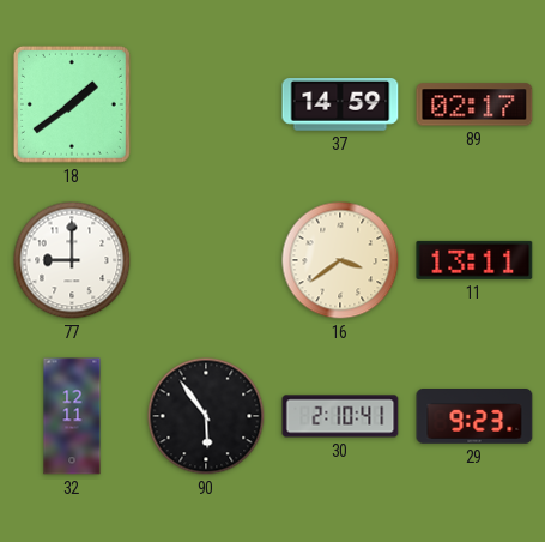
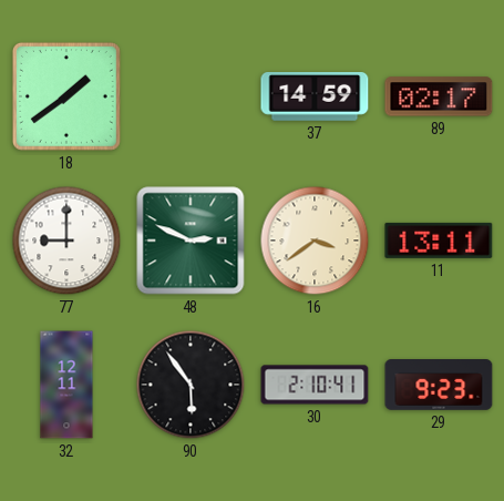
48: none -> 2:49
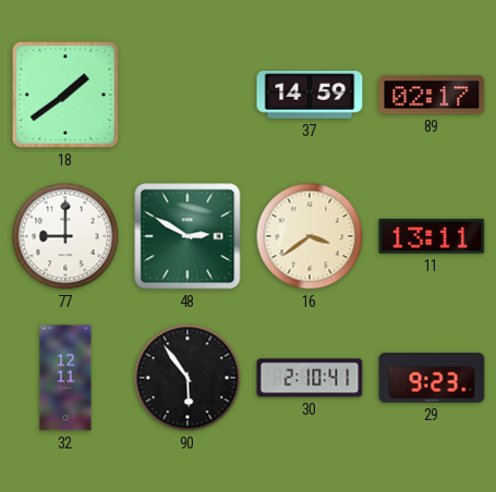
48: 2:49 -> 2:50
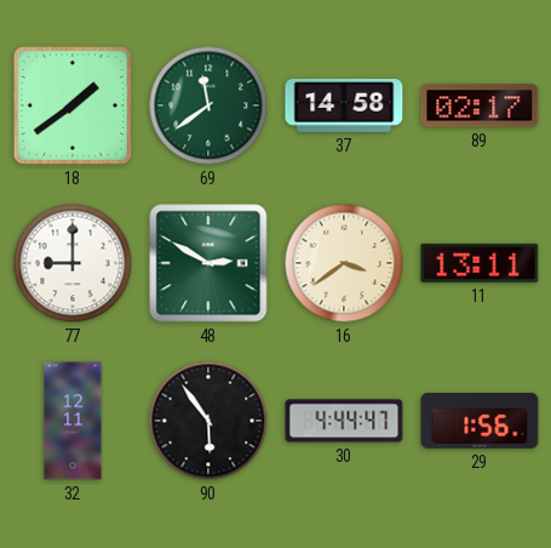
69: none -> 11:39
37: 14:59 -> 14:58
30: 2:10 -> 4:44
29: 9:23 -> 1:56
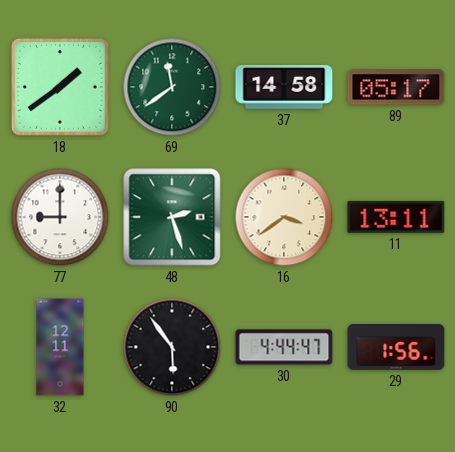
89: 02:17 -> 05:17
48: 2:50 -> 2:27
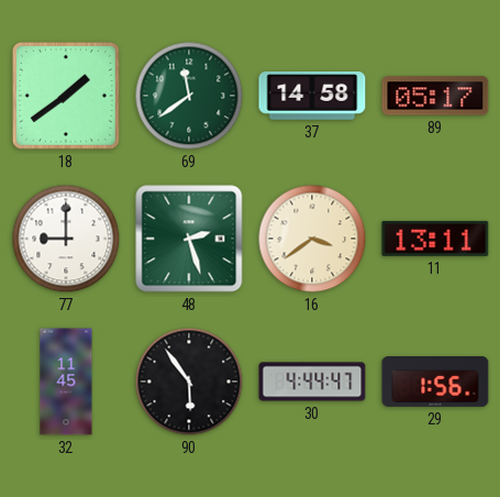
32: 12:11 -> 11:45
